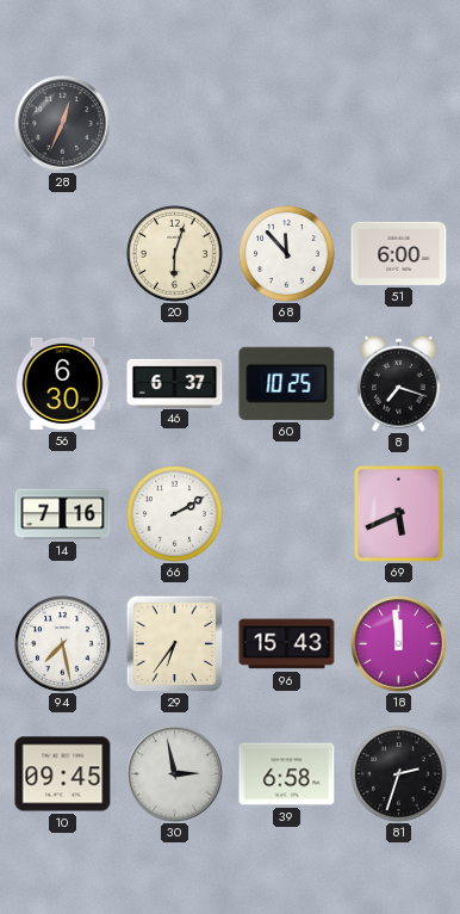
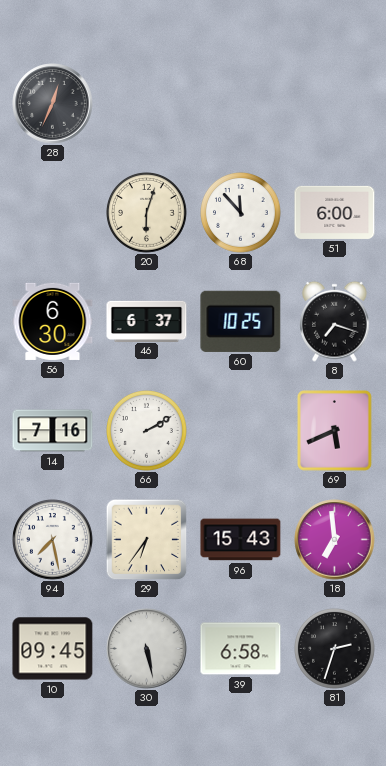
18: 11:59 -> 6:59
30: 2:58 -> 5:28
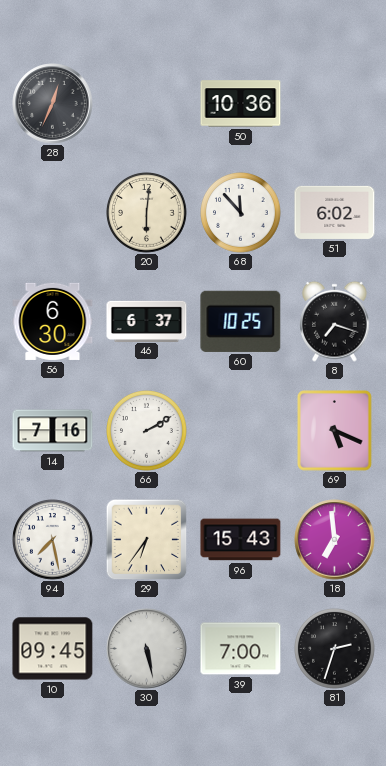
50: none -> 10:36
20: 6:03 -> 6:01
51: 6:00 -> 6:02
69: 5:41 -> 5:19
39: 6:58 -> 7:00
